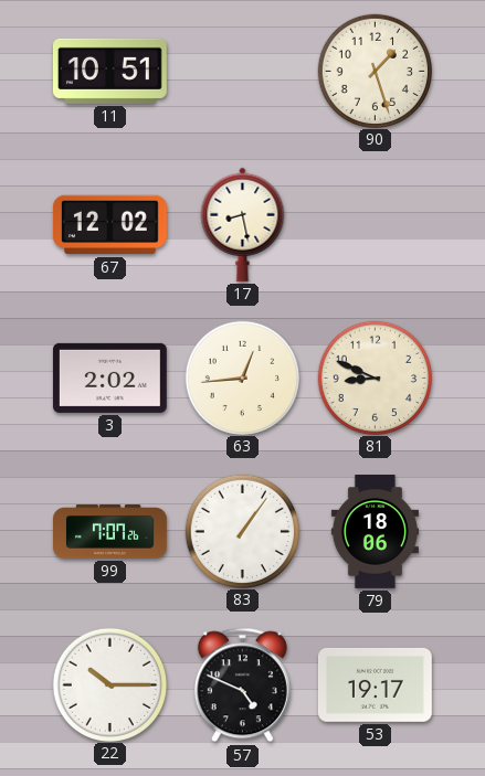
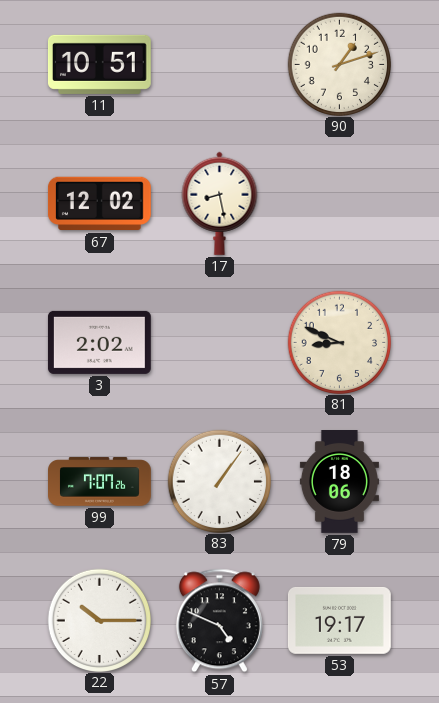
90: 1:27 -> 1:12
63: 12:44 -> none
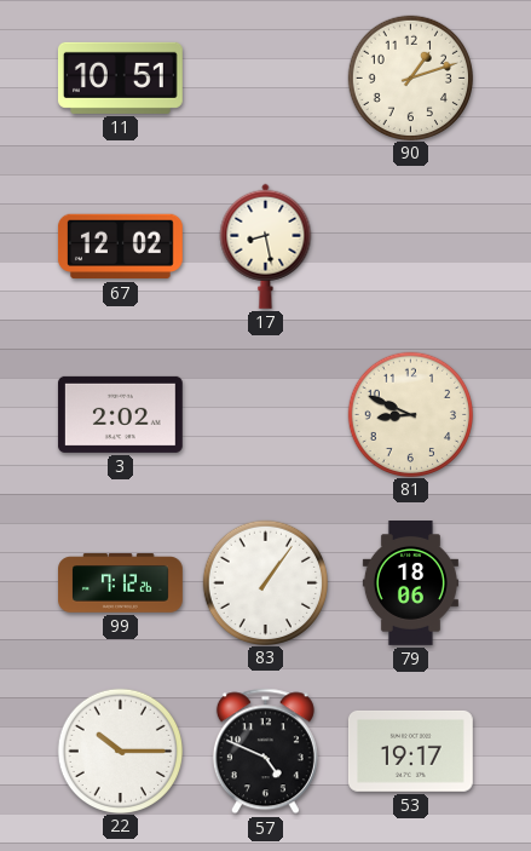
99: 7:07 -> 7:12
